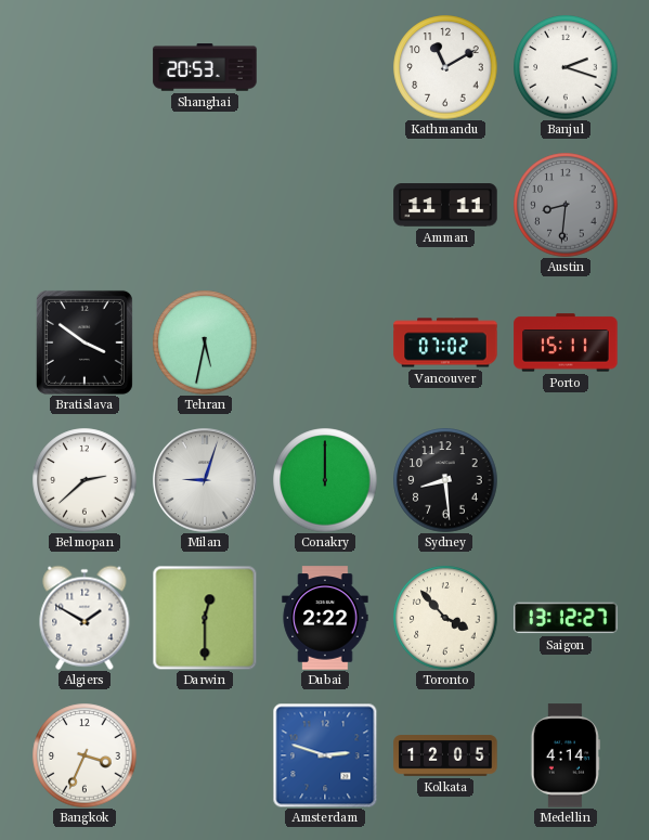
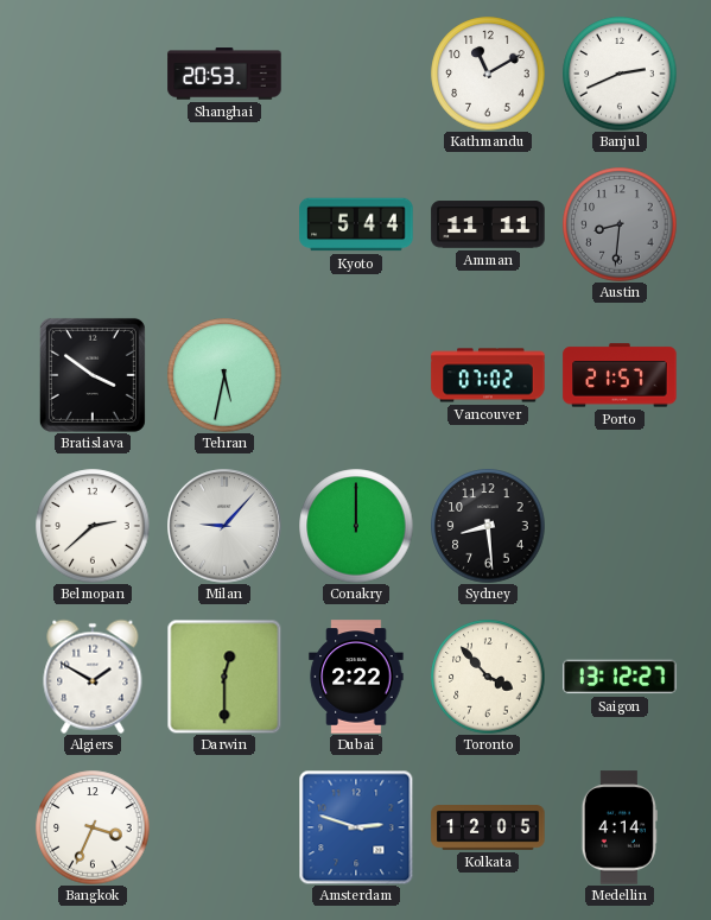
Banjul: 2:18 -> 2:41
Kyoto: none -> 5:44
Porto: 15:11 -> 21:57
Milan: 9:03 -> 9:07
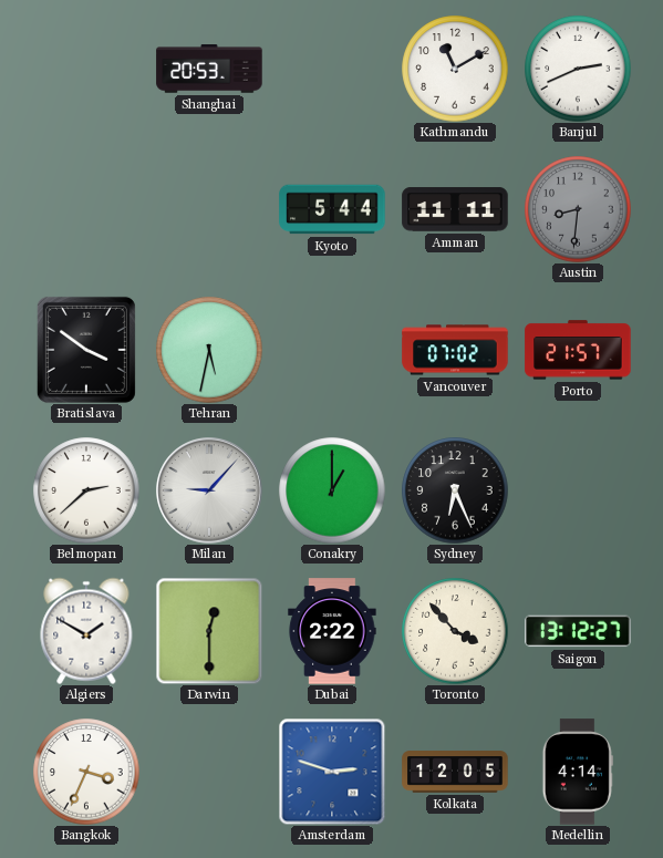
Conakry: 12:00 -> 1:00
Sydney: 8:29 -> 6:26
